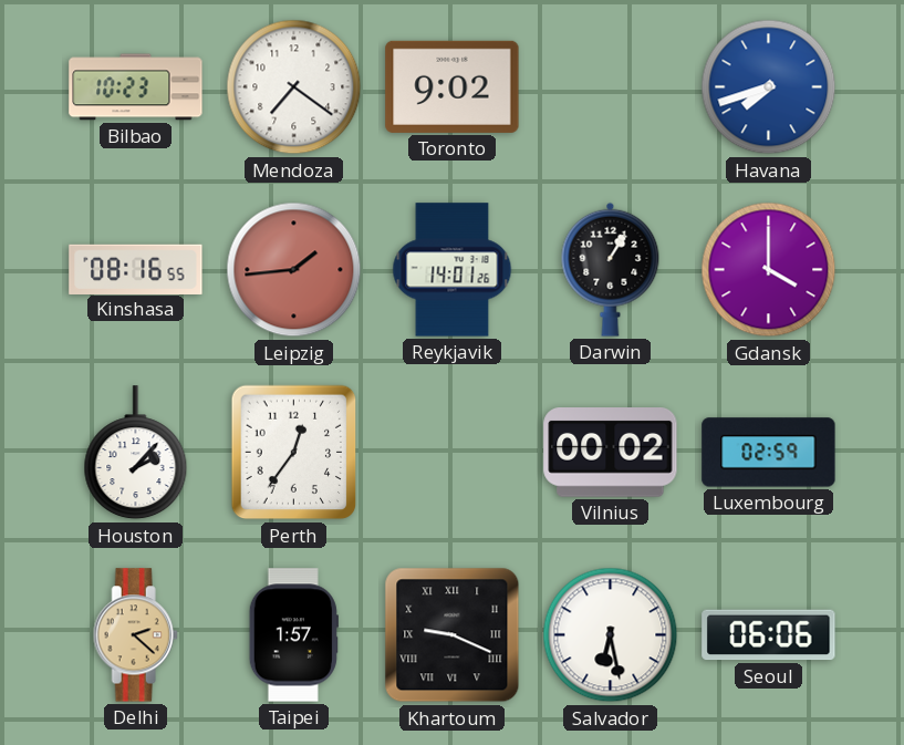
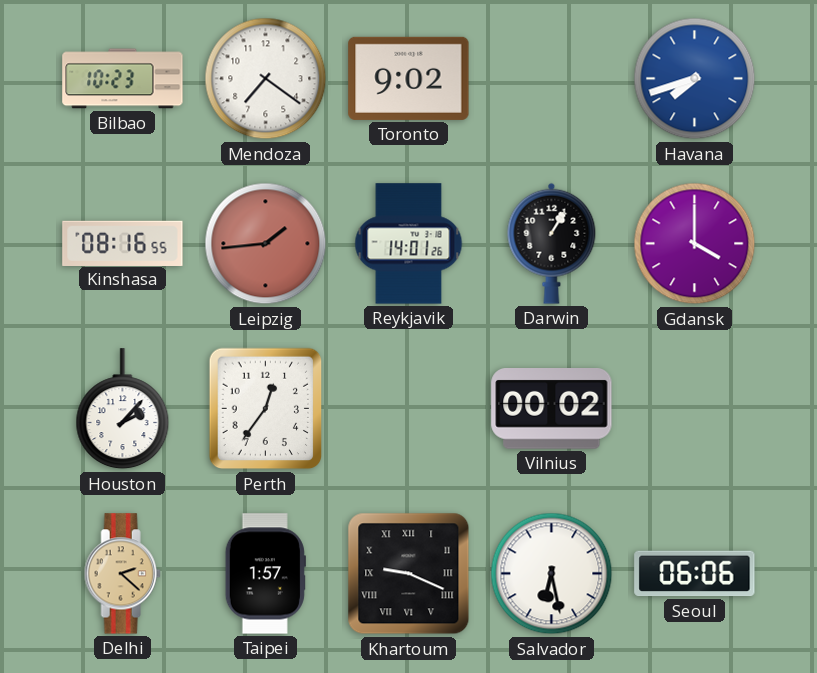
Luxembourg: 02:59 -> none
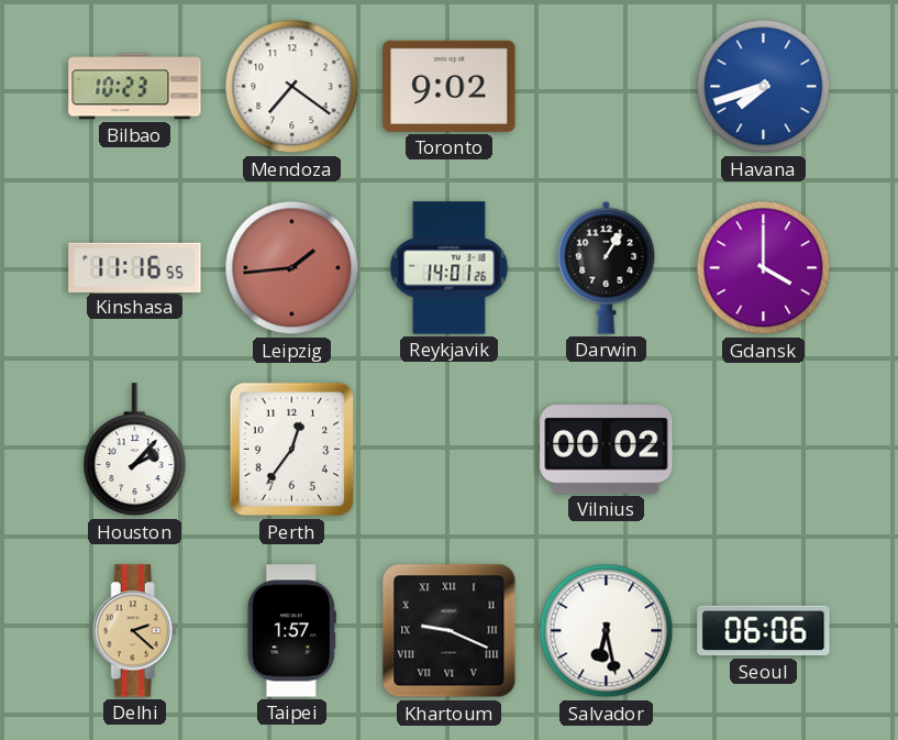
Kinshasa: 08:16 -> 11:16
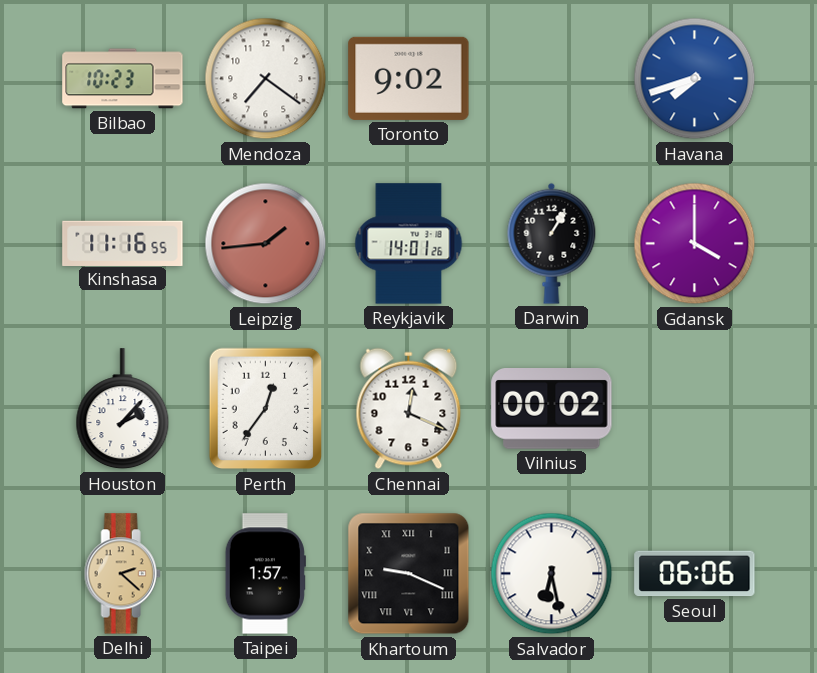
Chennai: none -> 12:19
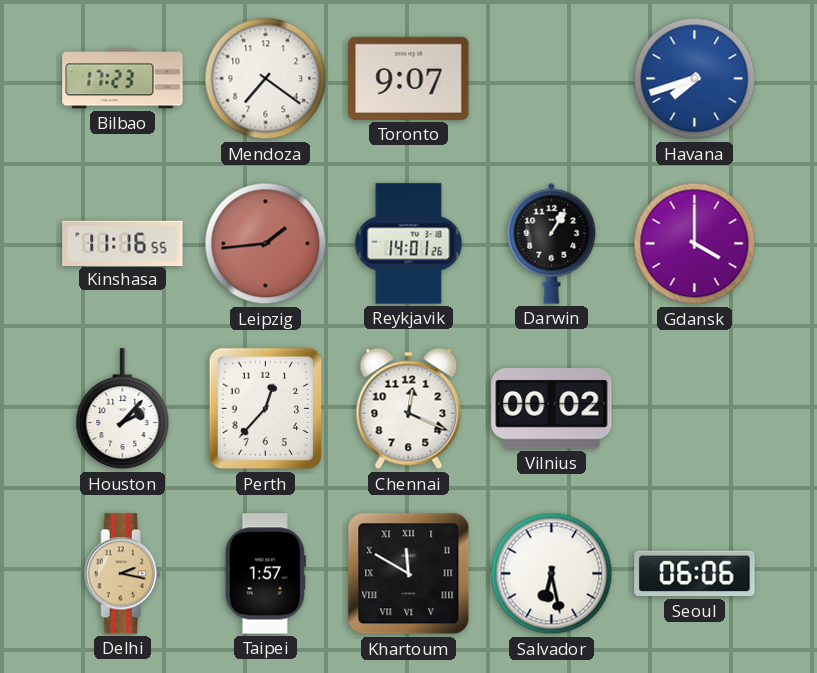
Bilbao: 10:23 -> 17:23
Toronto: 9:02 -> 9:07
Perth: 12:36 -> 12:37
Delhi: 2:22 -> 2:17
Khartoum: 9:19 -> 11:50
